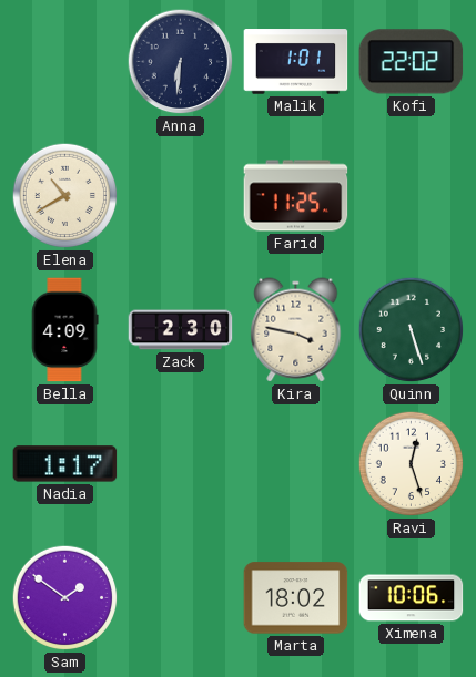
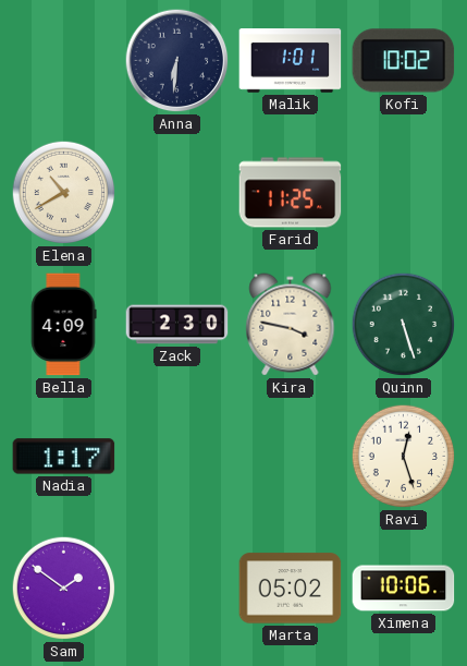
Kofi: 22:02 -> 10:02
Marta: 18:02 -> 05:02
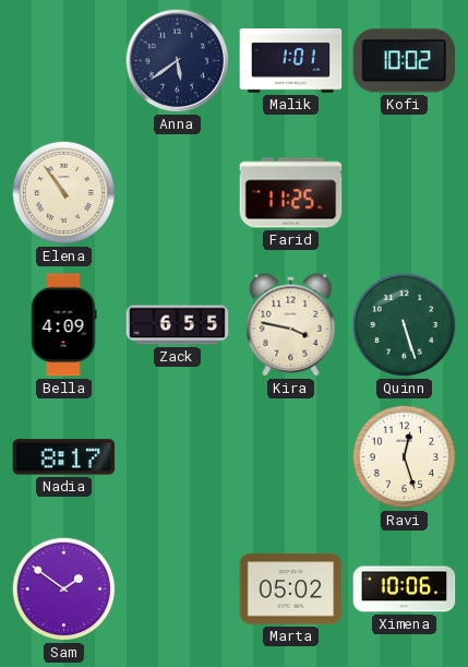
Anna: 6:31 -> 5:39
Elena: 10:40 -> 10:54
Zack: 2:30 -> 6:55
Nadia: 1:17 -> 8:17
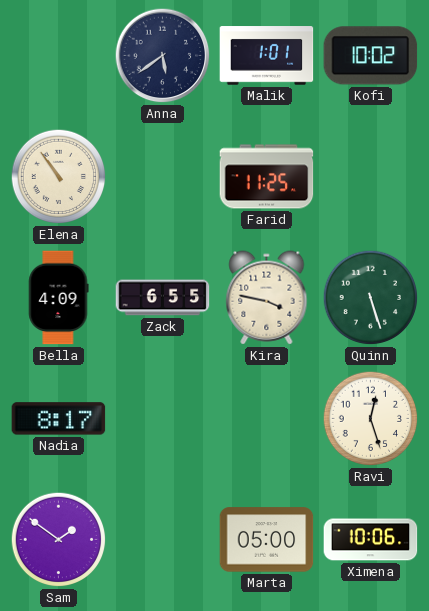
Marta: 05:02 -> 05:00
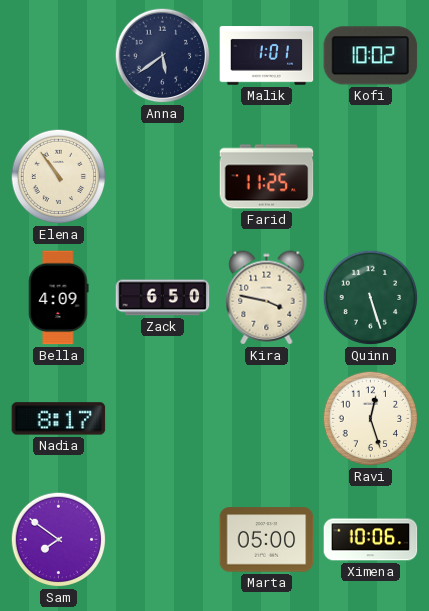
Zack: 6:55 -> 6:50
Sam: 1:51 -> 7:51
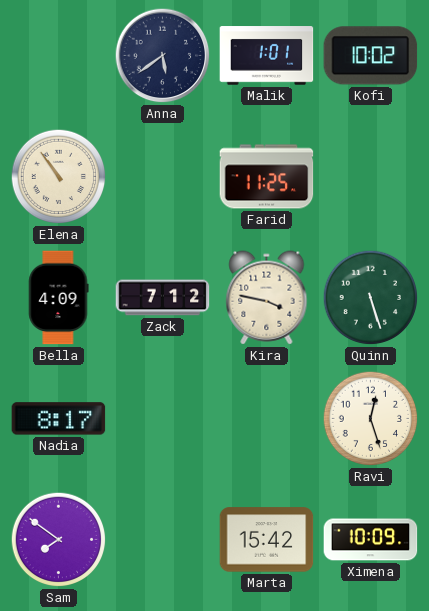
Zack: 6:50 -> 7:12
Marta: 05:00 -> 15:42
Ximena: 10:06 -> 10:09
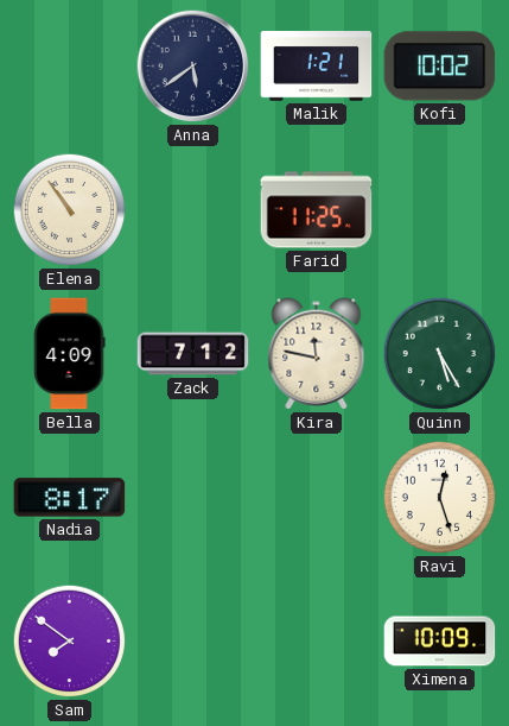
Malik: 1:01 -> 1:21
Kira: 3:47 -> 11:47
Quinn: 5:27 -> 5:25
Marta: 15:42 -> none
